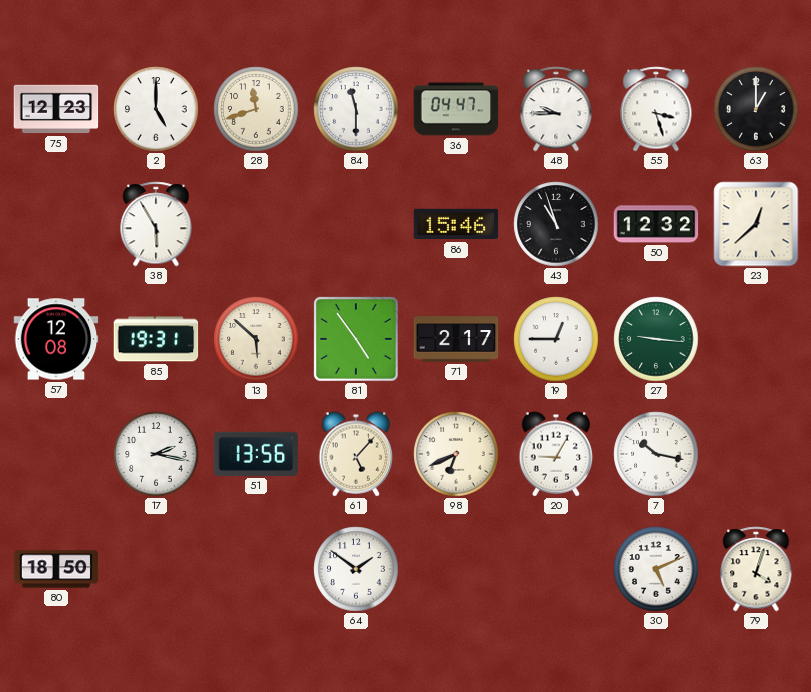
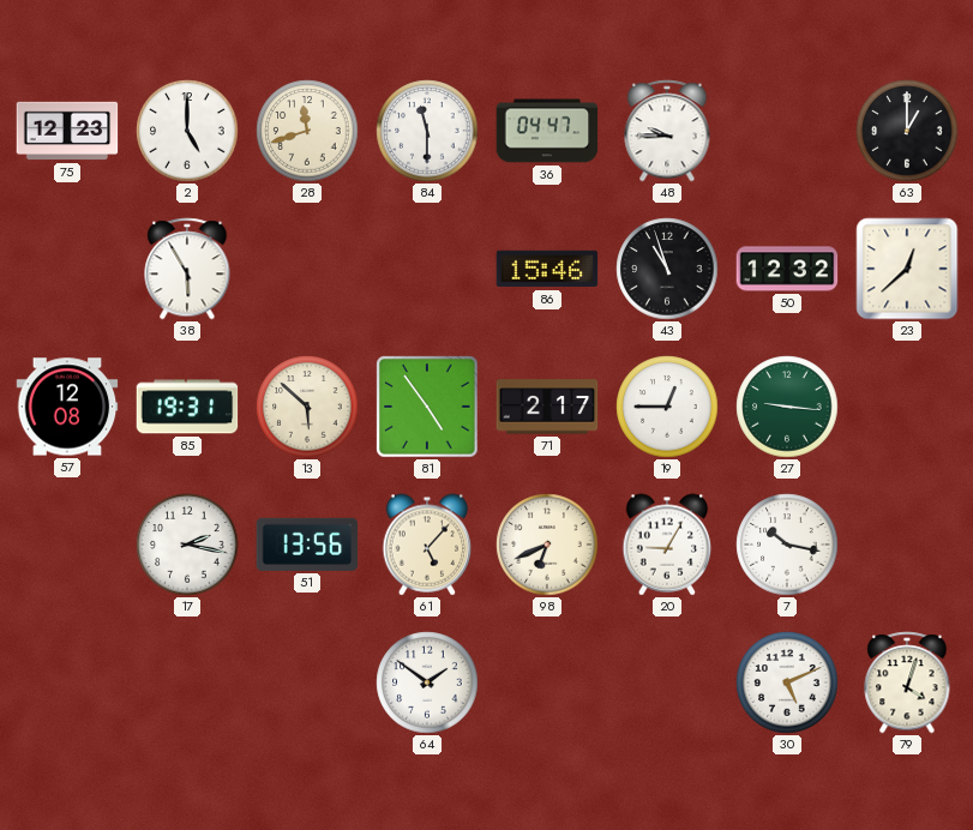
55: 3:27 -> none
80: 18:50 -> none
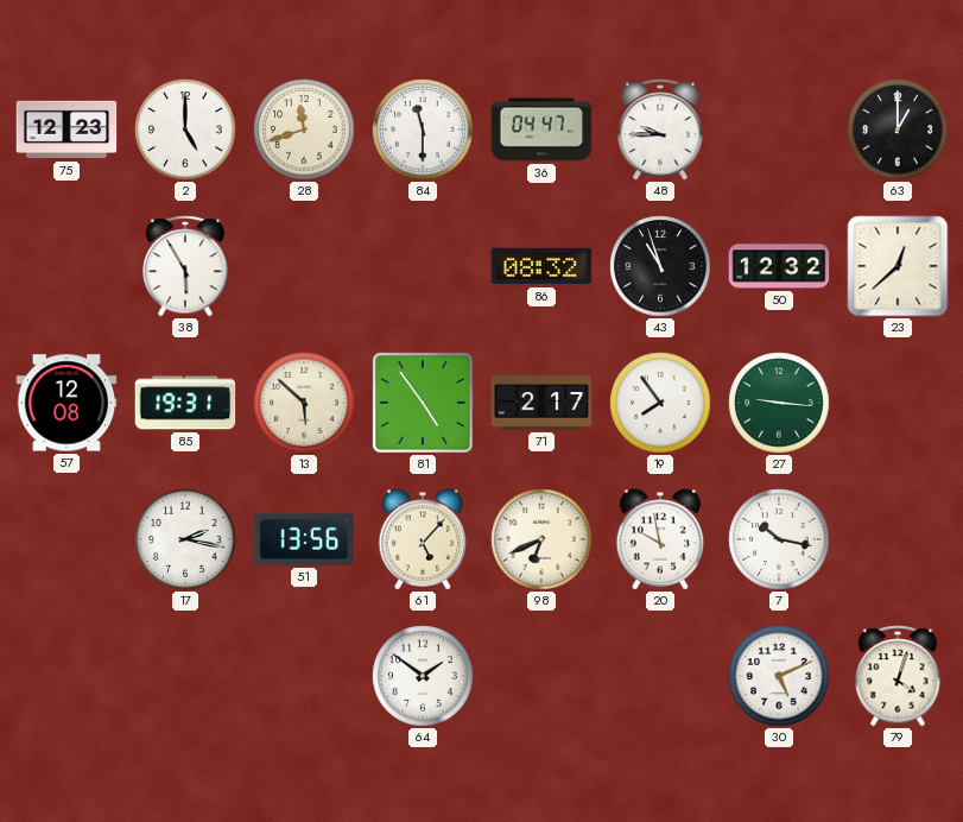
86: 15:46 -> 08:32
19: 12:45 -> 7:54
20: 9:05 -> 9:58
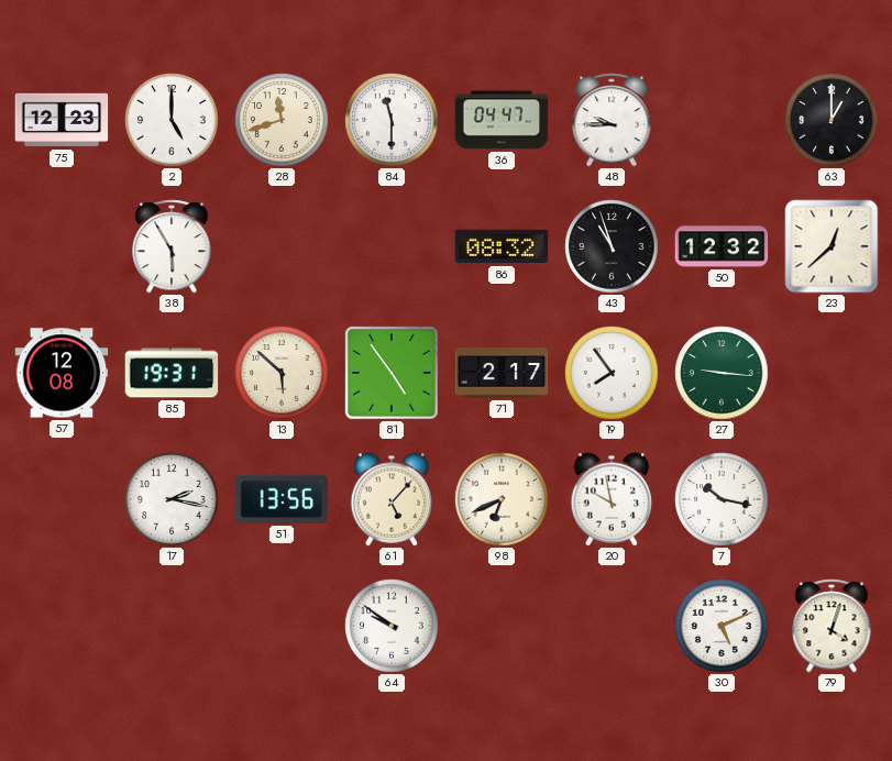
64: 1:51 -> 9:51
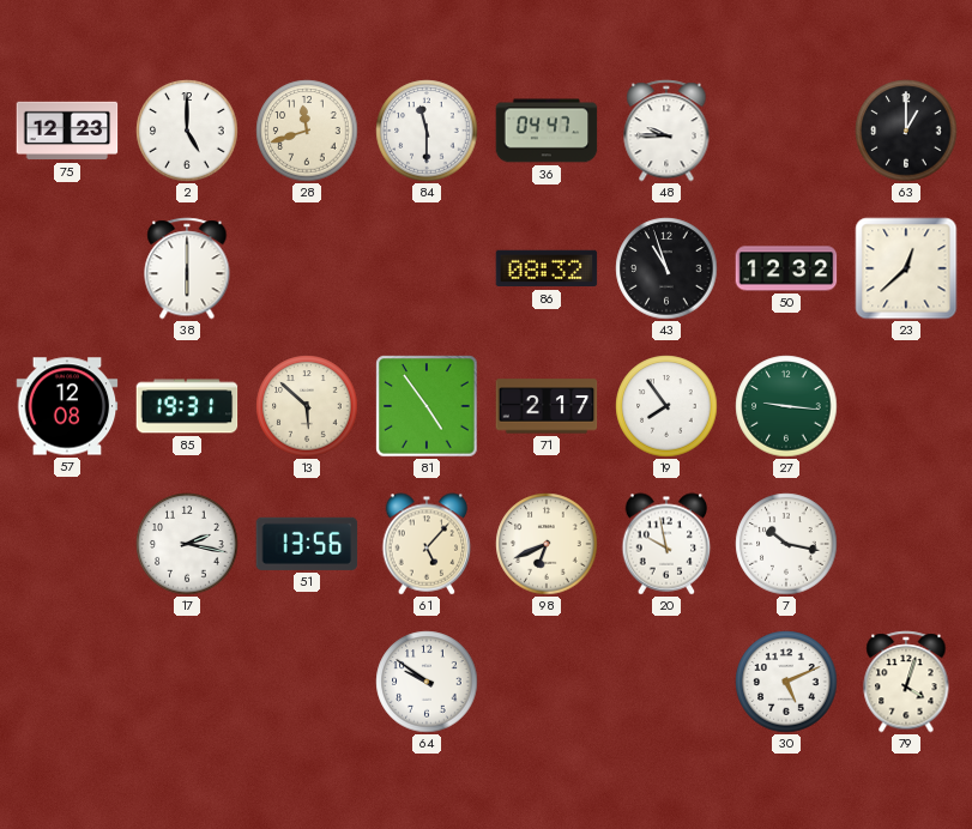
38: 5:55 -> 6:00
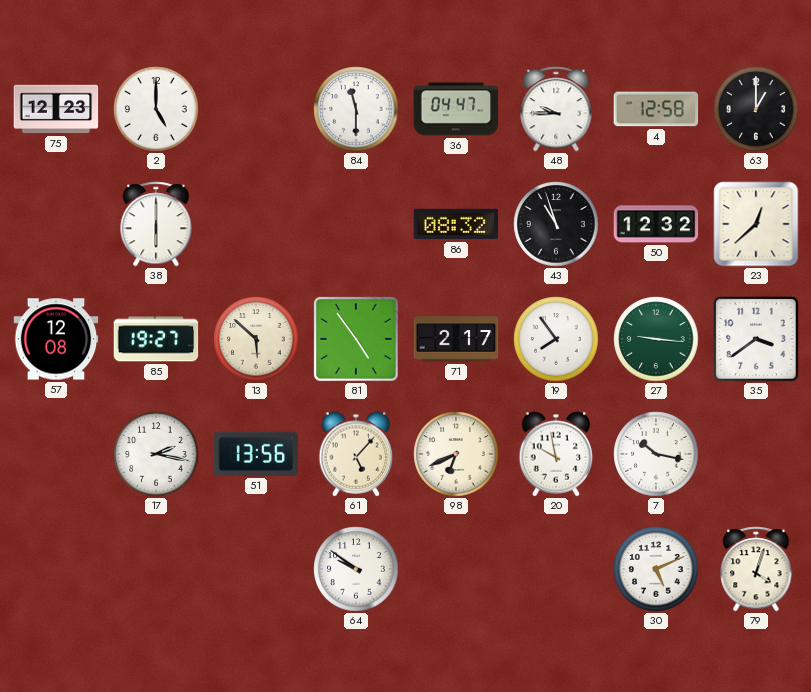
28: 11:42 -> none
4: none -> 12:58
85: 19:31 -> 19:27
35: none -> 3:39
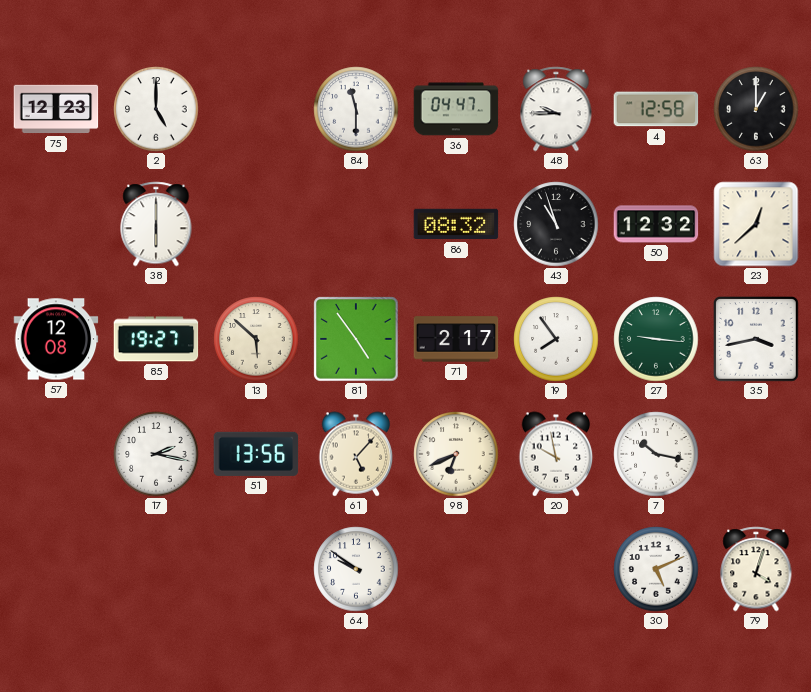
35: 3:39 -> 3:43
